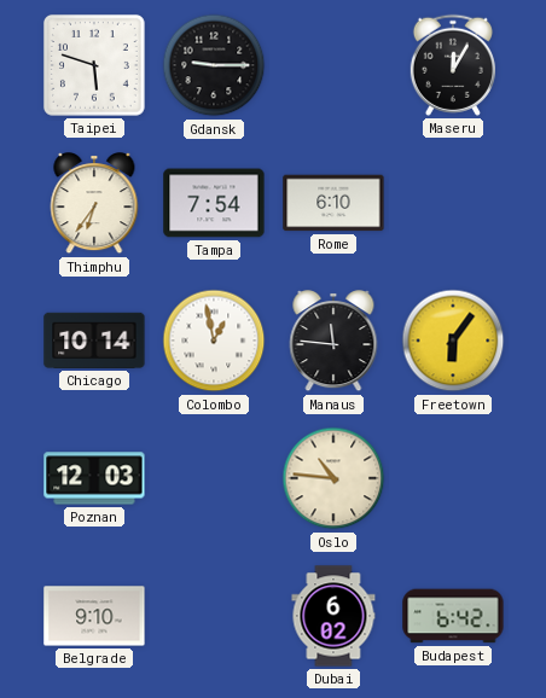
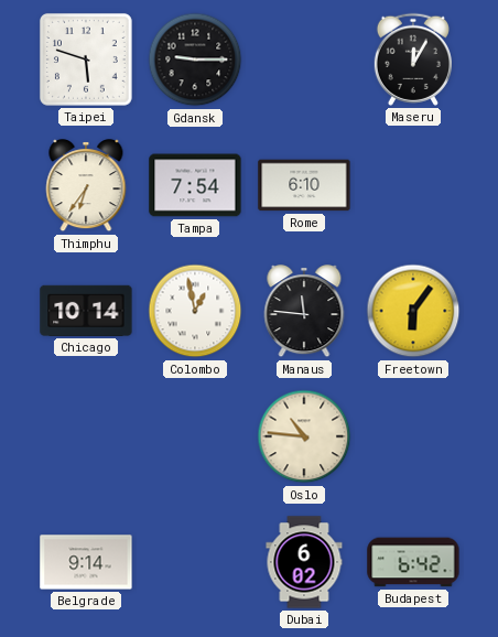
Poznan: 12:03 -> none
Belgrade: 9:10 -> 9:14
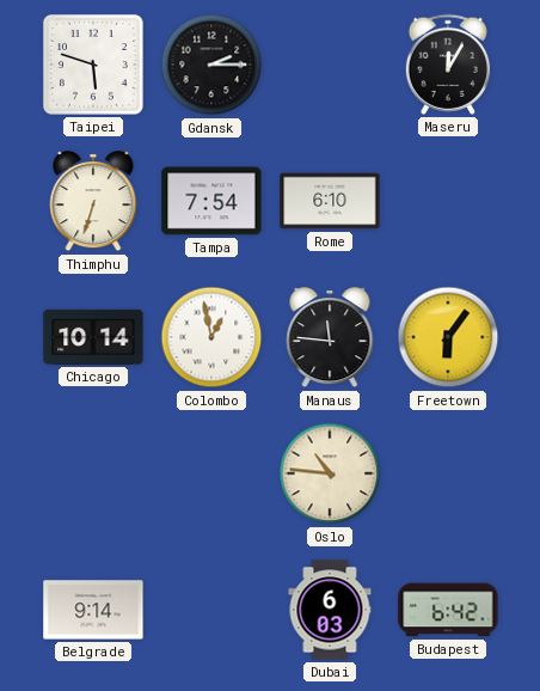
Gdansk: 9:15 -> 2:15
Thimphu: 6:36 -> 6:33
Dubai: 6:02 -> 6:03
